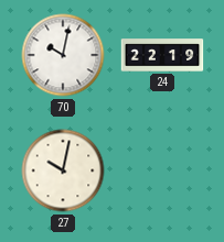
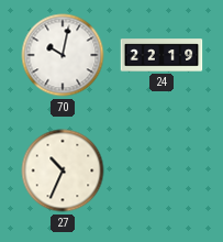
27: 10:02 -> 10:34
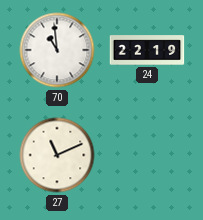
70: 10:02 -> 10:59
27: 10:34 -> 11:11
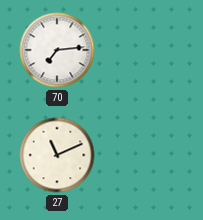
70: 10:59 -> 7:14
24: 22:19 -> none
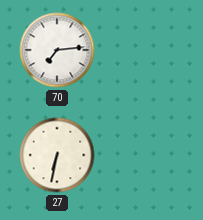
27: 11:11 -> 6:32
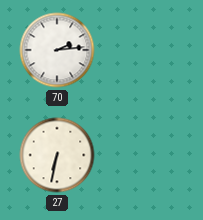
70: 7:14 -> 2:14
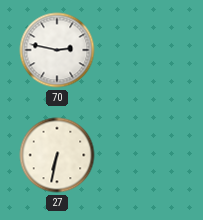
70: 2:14 -> 2:47
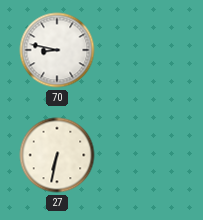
70: 2:47 -> 8:47
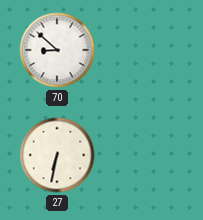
70: 8:47 -> 8:52
